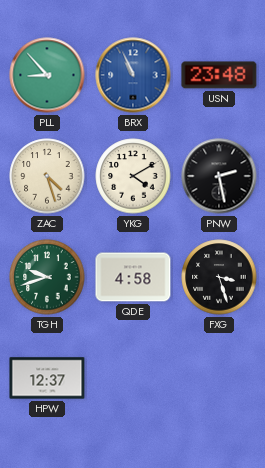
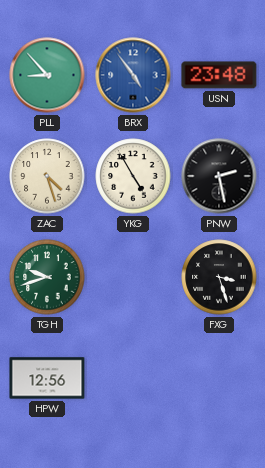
BRX: 10:56 -> 4:54
YKG: 4:10 -> 4:55
QDE: 4:58 -> none
HPW: 12:37 -> 12:56
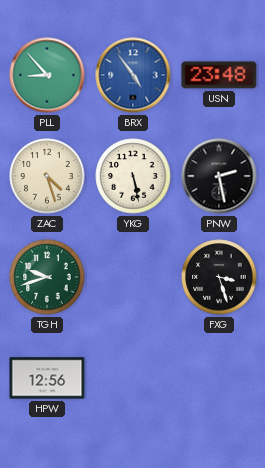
YKG: 4:55 -> 5:28
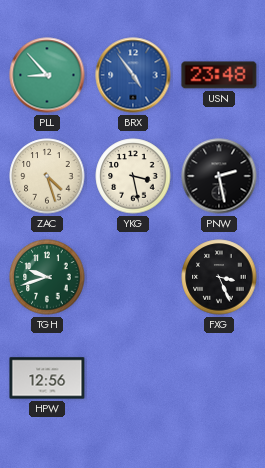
YKG: 5:28 -> 3:28
FXG: 3:27 -> 3:26
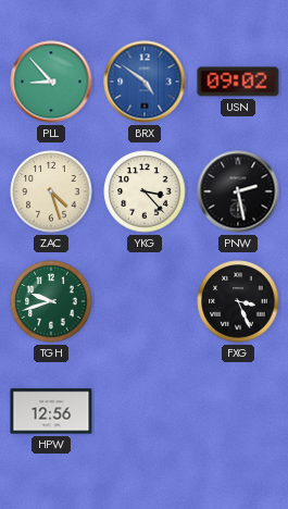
BRX: 4:54 -> 4:51
USN: 23:48 -> 09:02
YKG: 3:28 -> 3:23
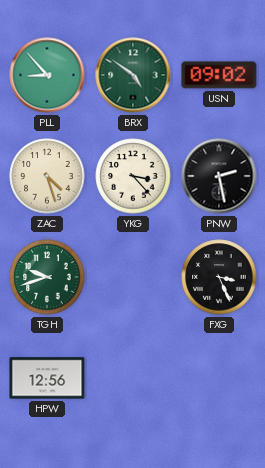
BRX dial: blue -> green
